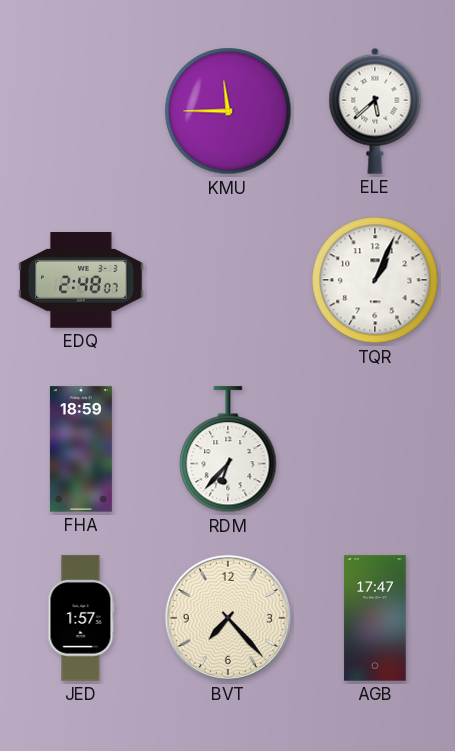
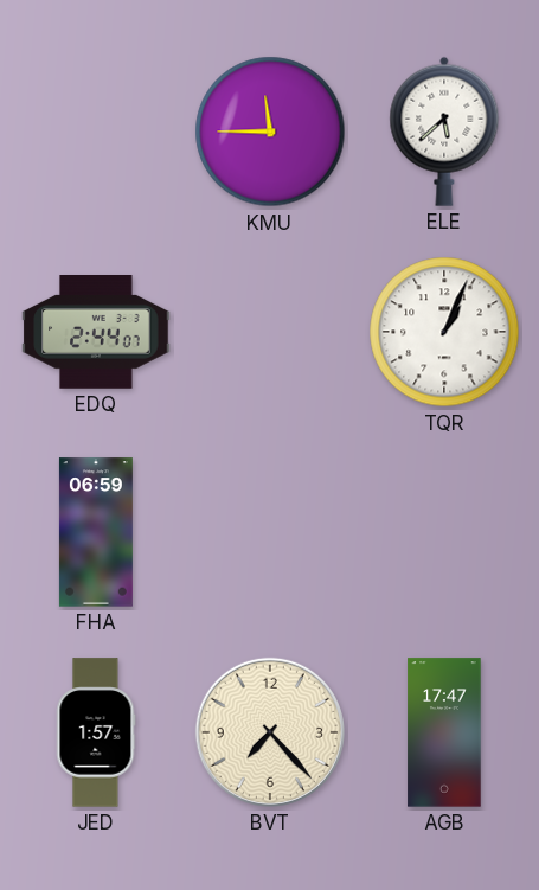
EDQ: 2:48 -> 2:44
FHA: 18:59 -> 06:59
RDM: 6:37 -> none
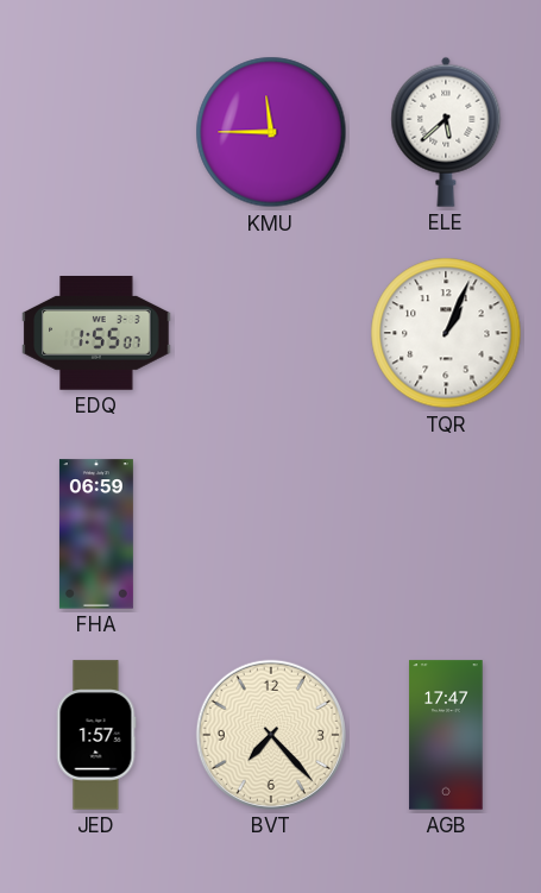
EDQ: 2:44 -> 1:55
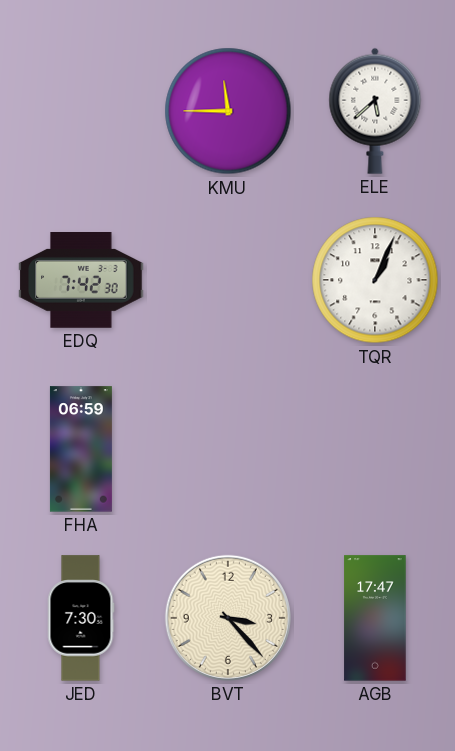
EDQ: 1:55 -> 7:42
JED: 1:57 -> 7:30
BVT: 7:23 -> 3:23
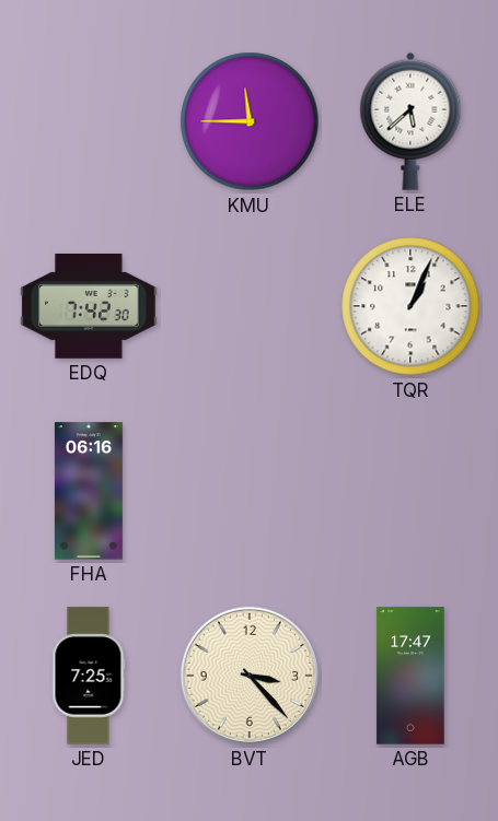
FHA: 06:59 -> 06:16
JED: 7:30 -> 7:25
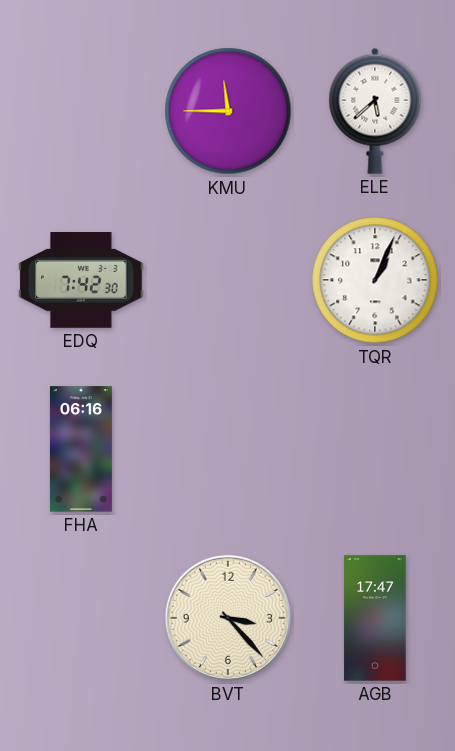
JED: 7:25 -> none
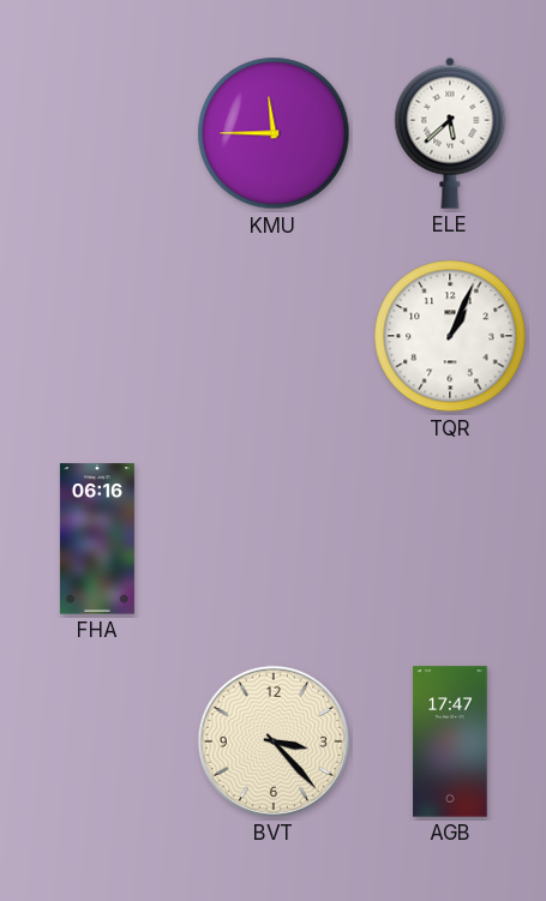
EDQ: 7:42 -> none
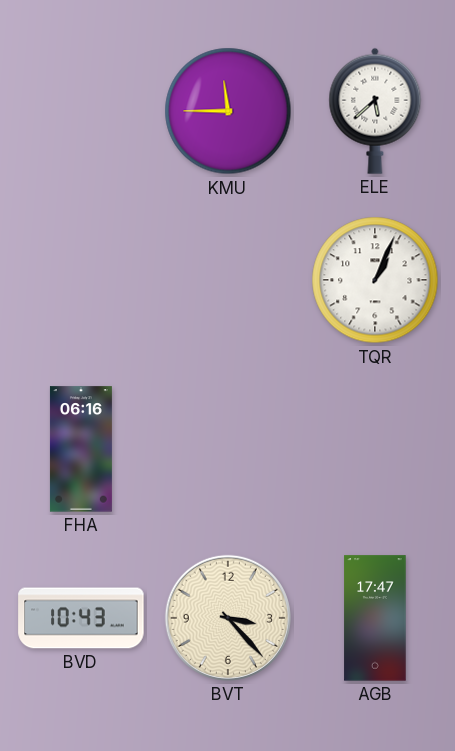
BVD: none -> 10:43
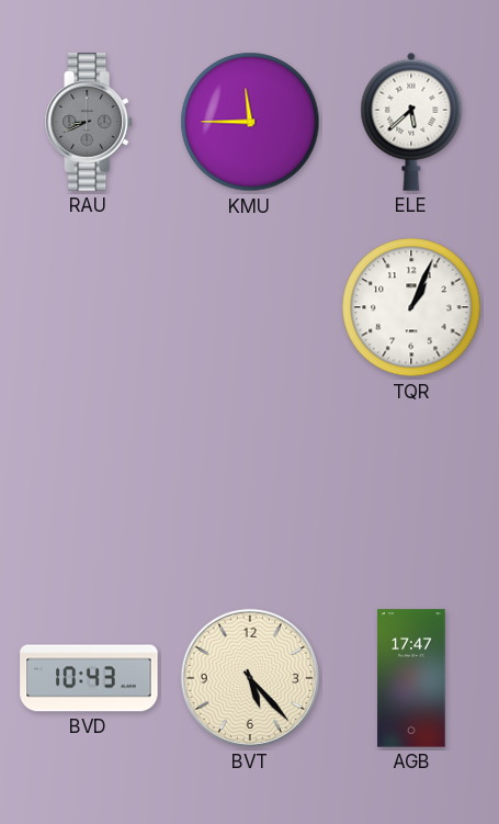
RAU: none -> 8:41
FHA: 06:16 -> none
BVT: 3:23 -> 5:23
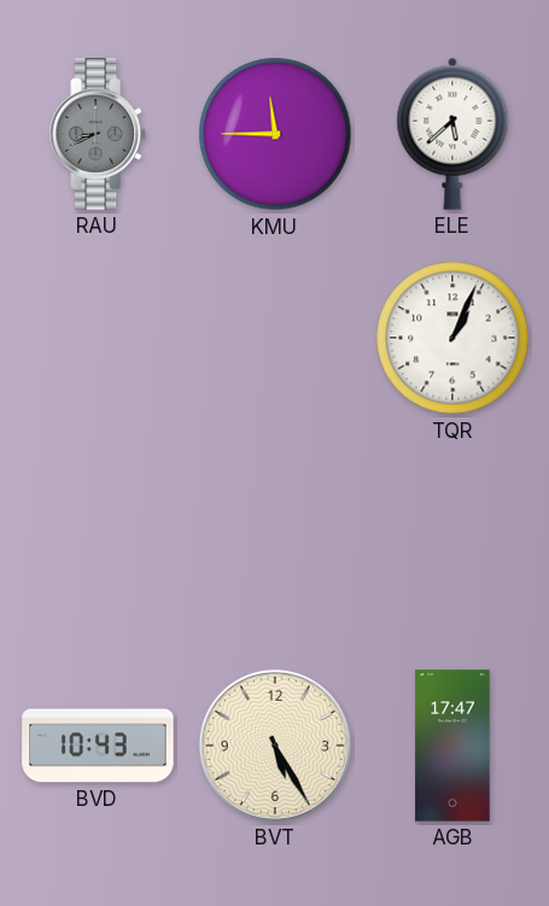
BVT: 5:23 -> 5:25
